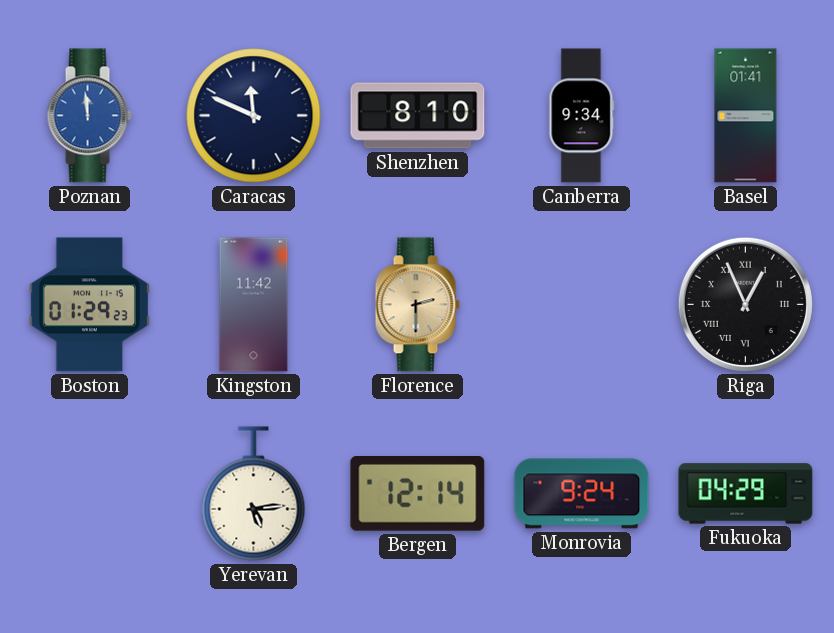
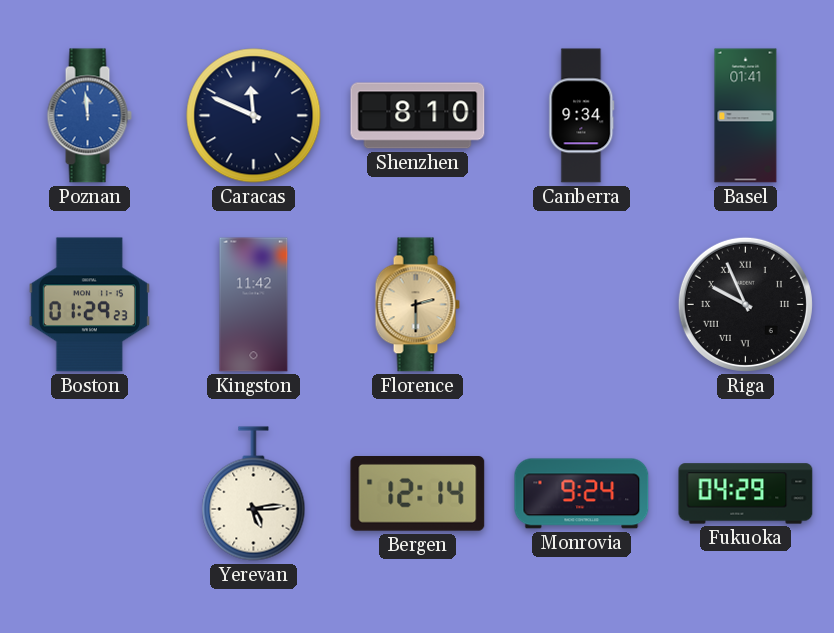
Riga: 12:56 -> 9:56
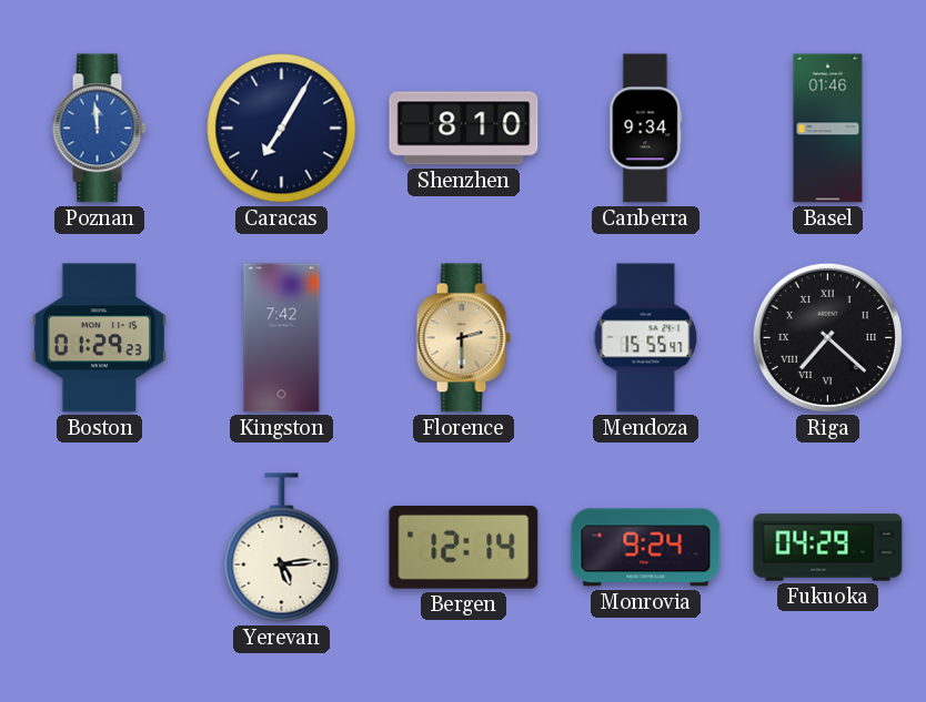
Caracas: 11:49 -> 7:05
Basel: 01:41 -> 01:46
Kingston: 11:42 -> 7:42
Mendoza: none -> 15:55
Riga: 9:56 -> 7:22
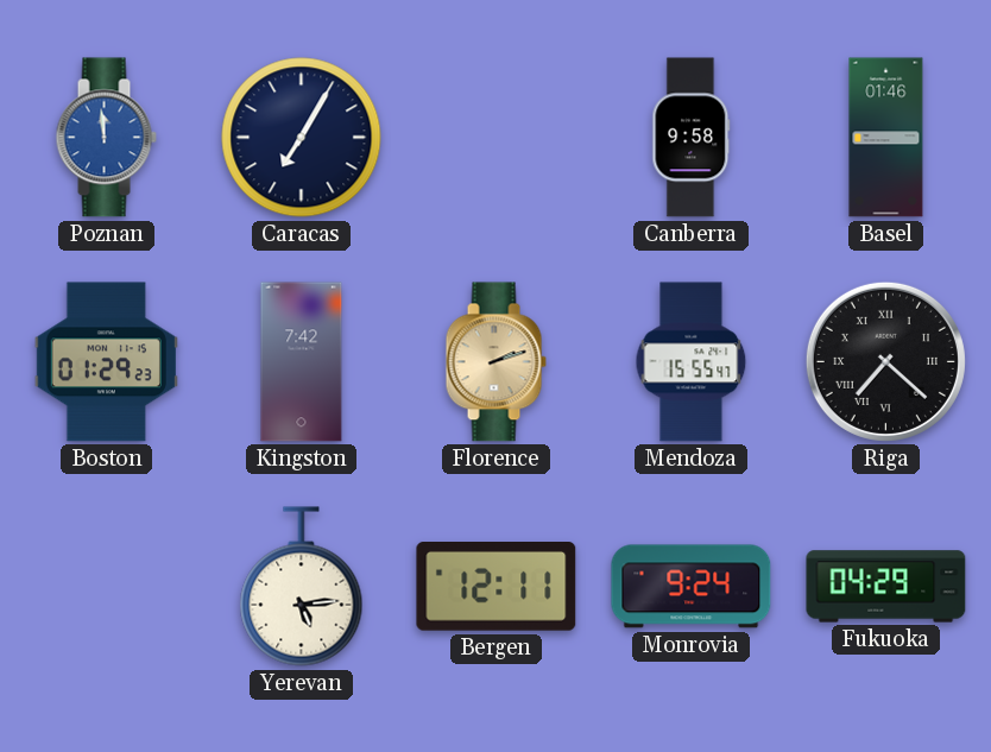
Shenzhen: 8:10 -> none
Canberra: 9:34 -> 9:58
Florence: 2:30 -> 2:12
Bergen: 12:14 -> 12:11
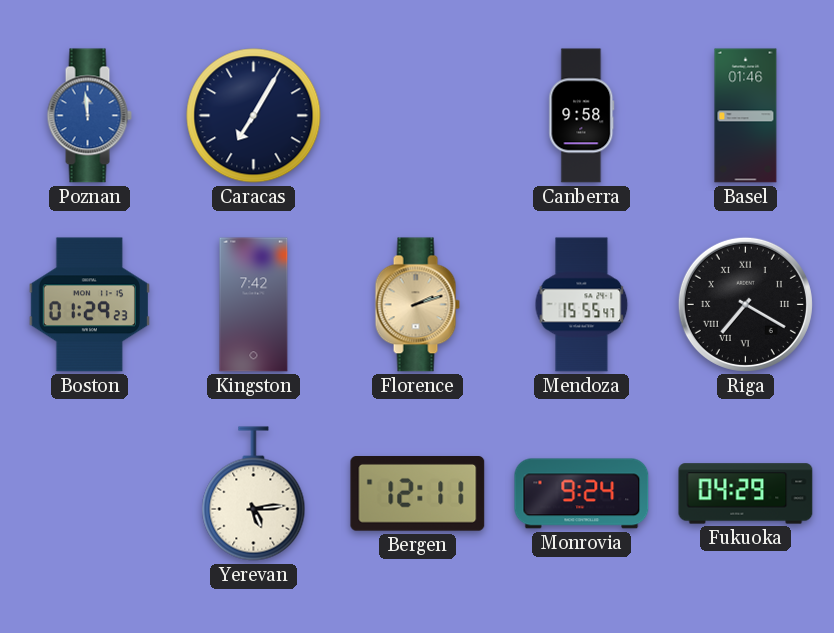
Riga: 7:22 -> 7:20
